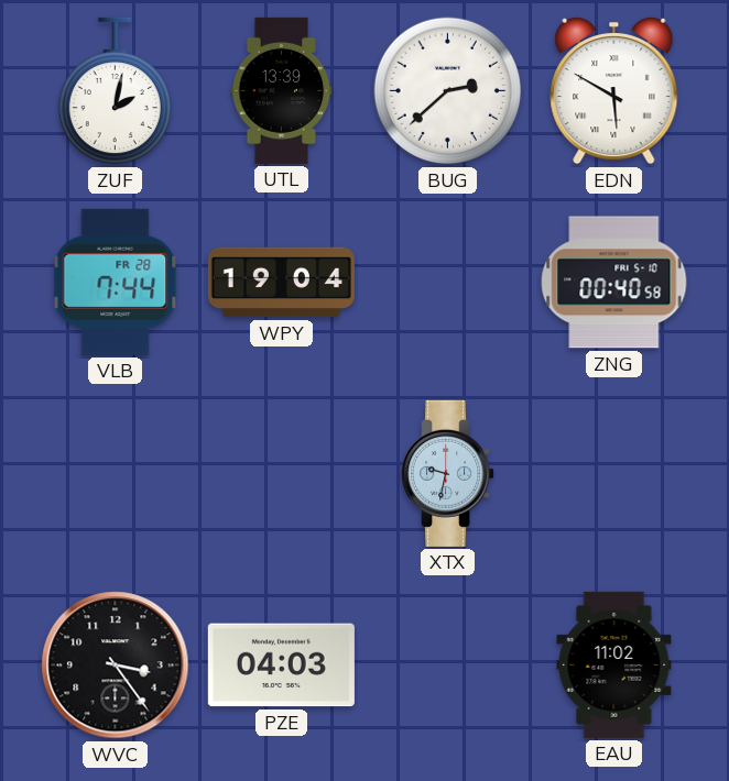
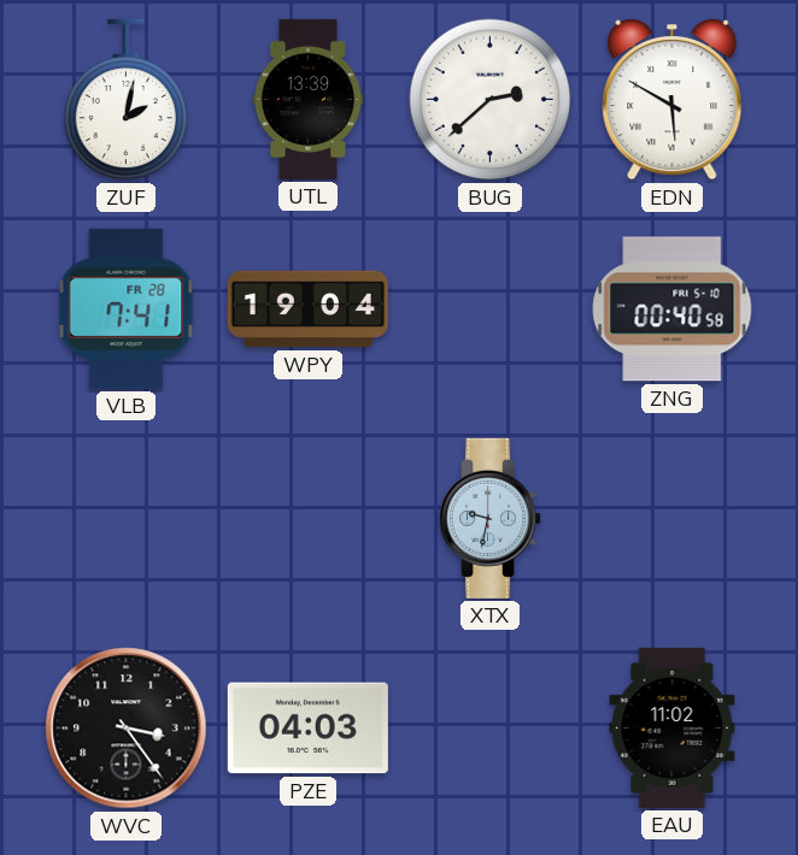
VLB: 7:44 -> 7:41
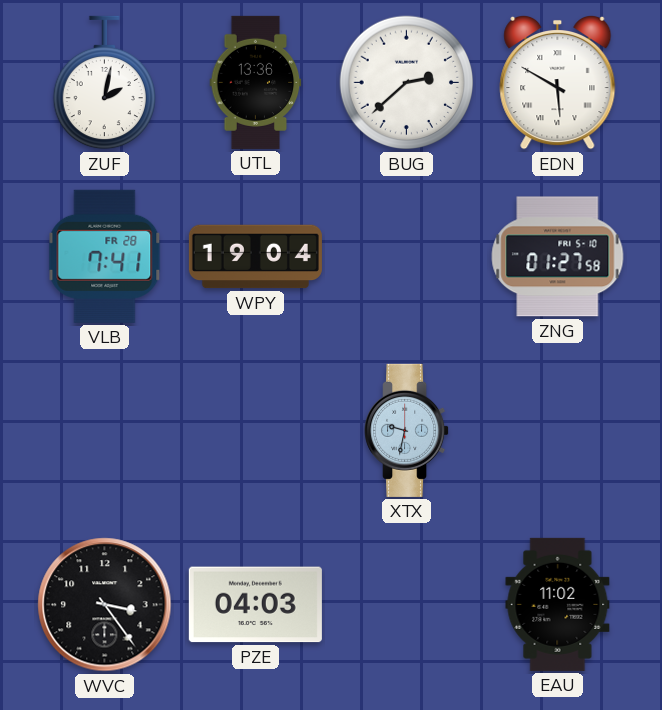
UTL: 13:39 -> 13:36
ZNG: 00:40 -> 01:27
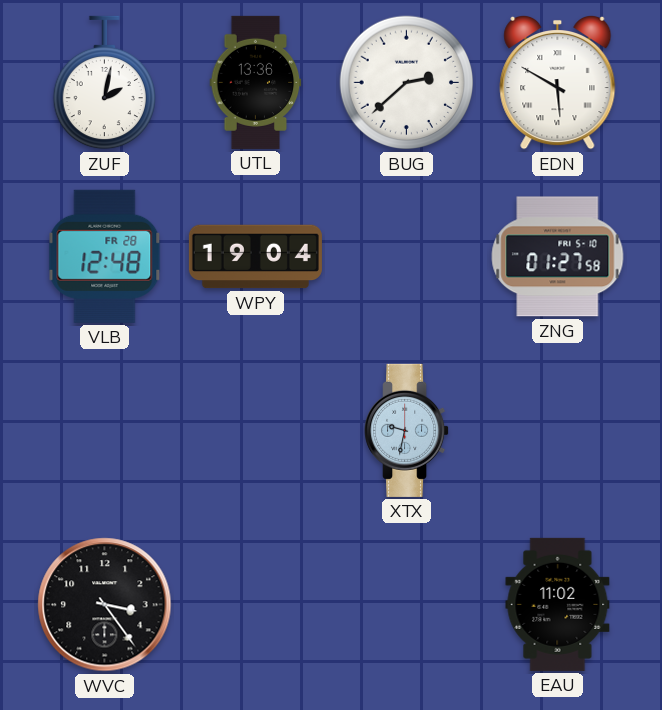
VLB: 7:41 -> 12:48
PZE: 04:03 -> none
